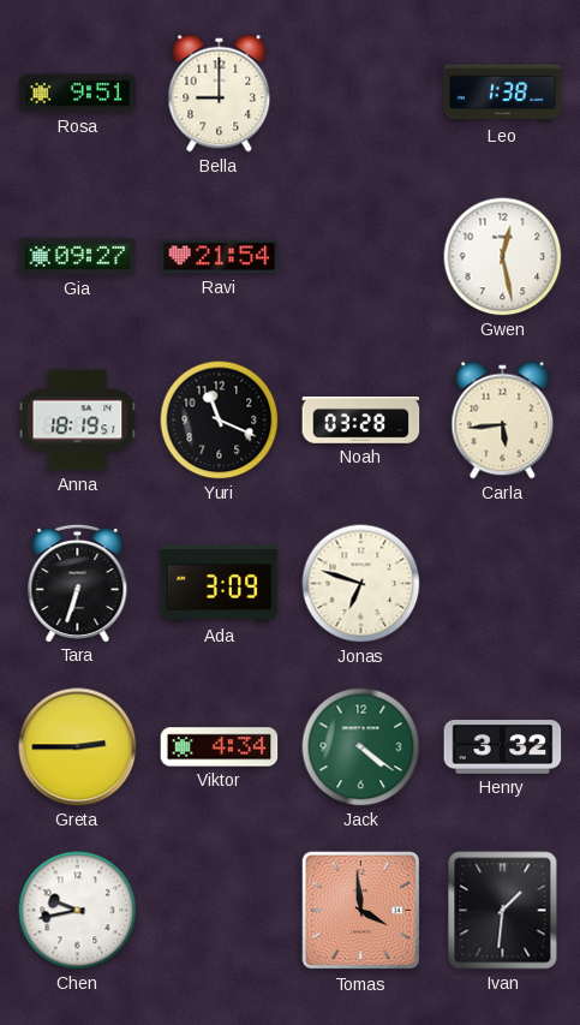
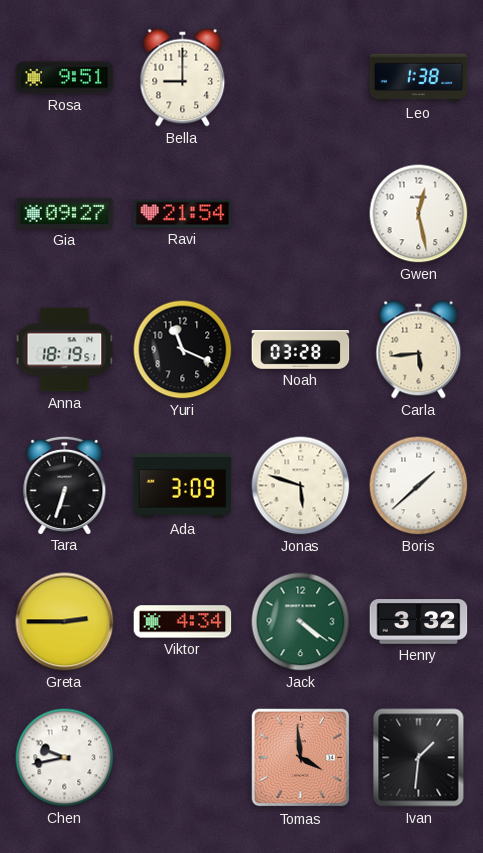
Jonas: 6:48 -> 5:48
Boris: none -> 1:38
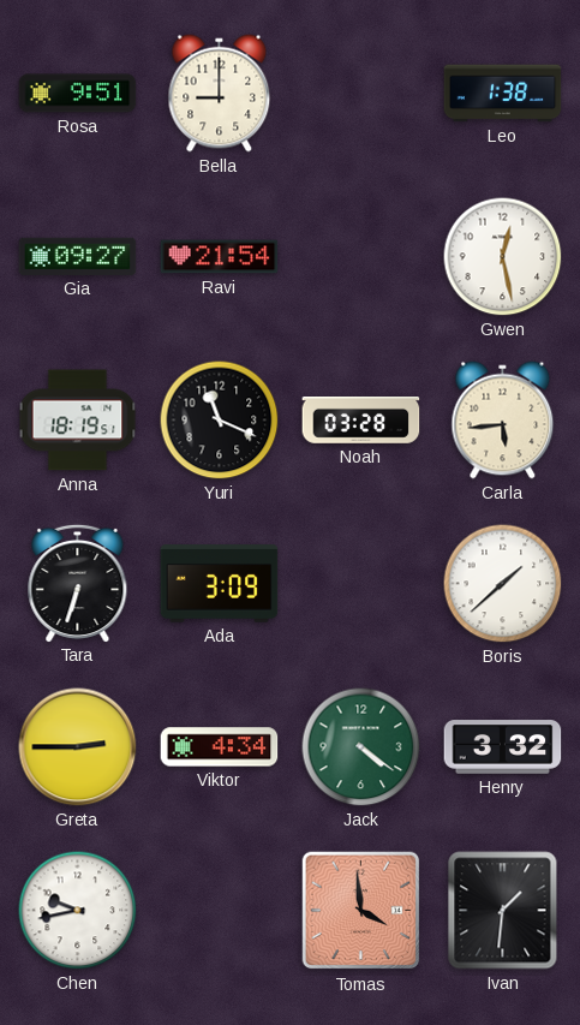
Jonas: 5:48 -> none
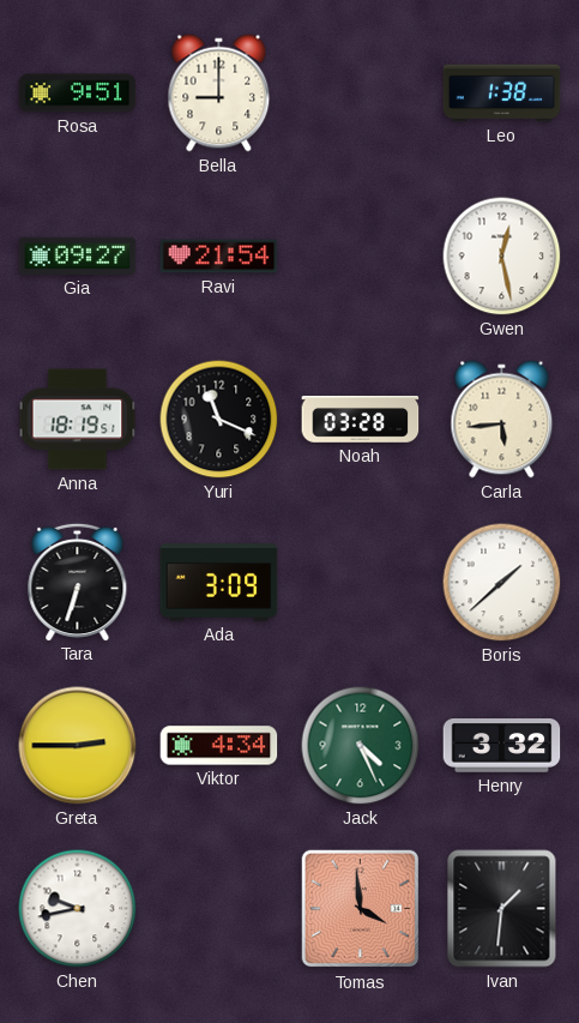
Jack: 4:21 -> 4:26
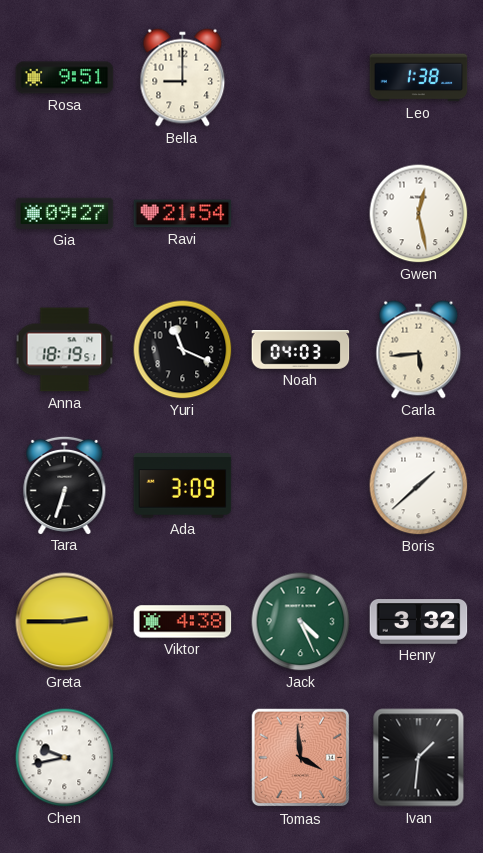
Noah: 03:28 -> 04:03
Viktor: 4:34 -> 4:38
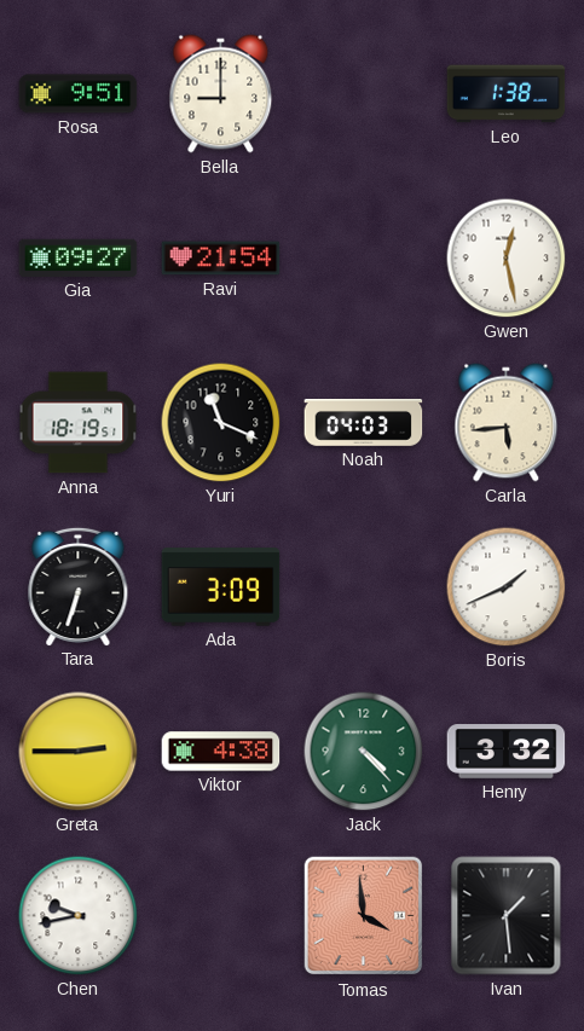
Boris: 1:38 -> 1:41
Jack: 4:26 -> 4:23
Ivan: 1:31 -> 1:29
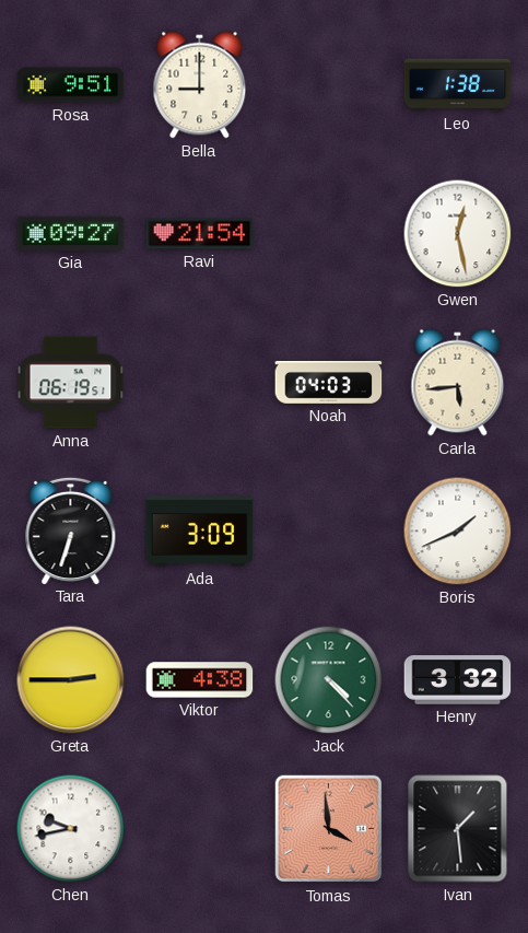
Anna: 18:19 -> 06:19
Yuri: 11:19 -> none
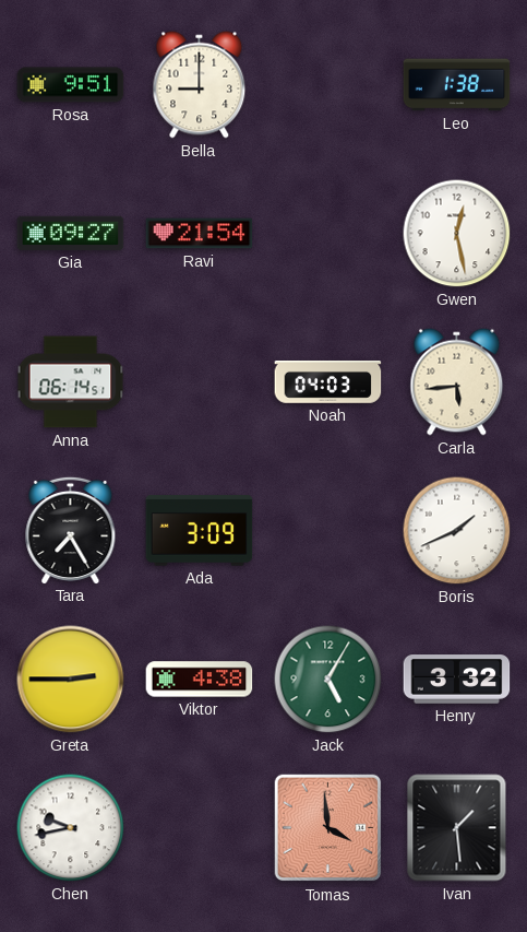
Anna: 06:19 -> 06:14
Tara: 6:33 -> 7:25
Jack: 4:23 -> 5:05
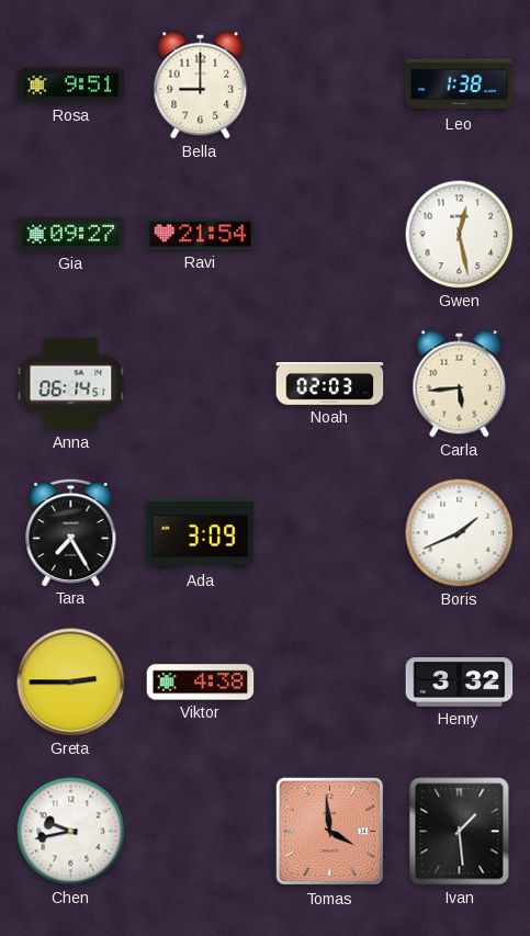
Noah: 04:03 -> 02:03
Jack: 5:05 -> none
